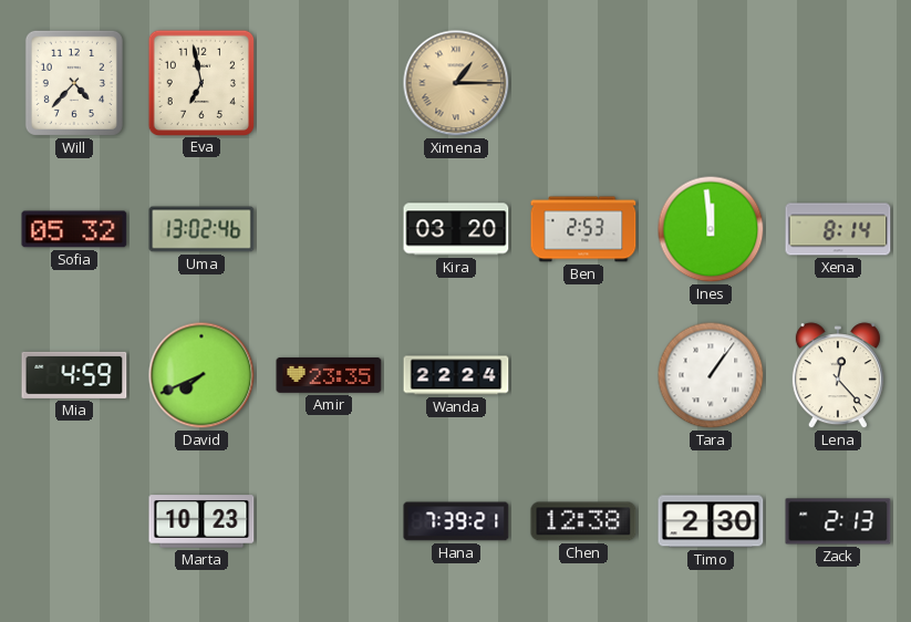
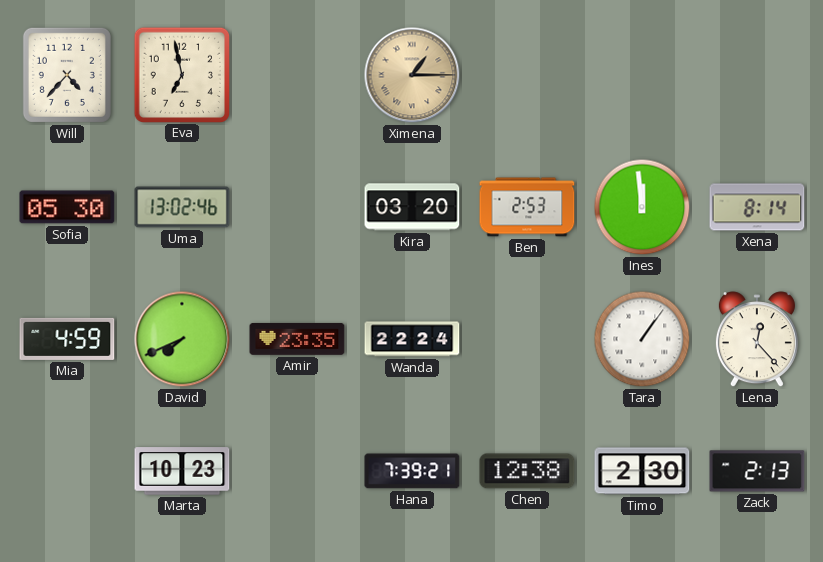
Sofia: 05:32 -> 05:30
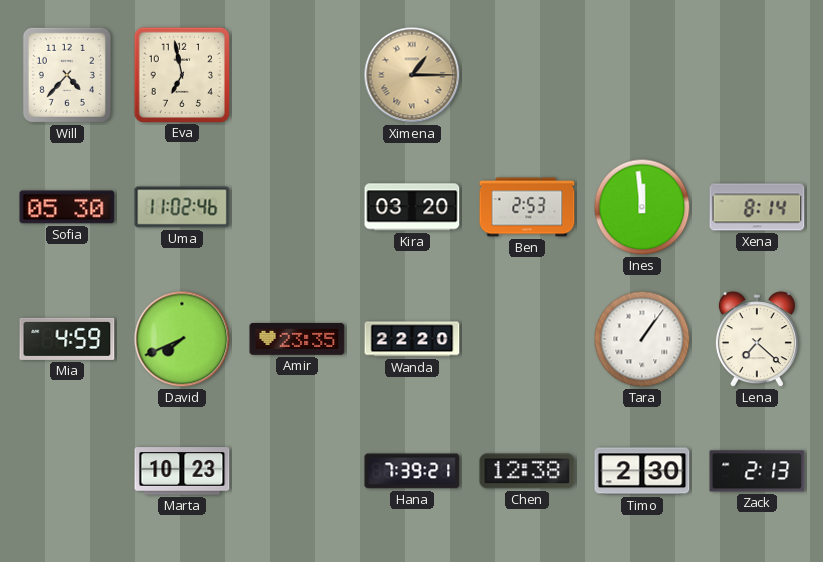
Uma: 13:02 -> 11:02
Wanda: 22:24 -> 22:20
Lena: 12:23 -> 7:22
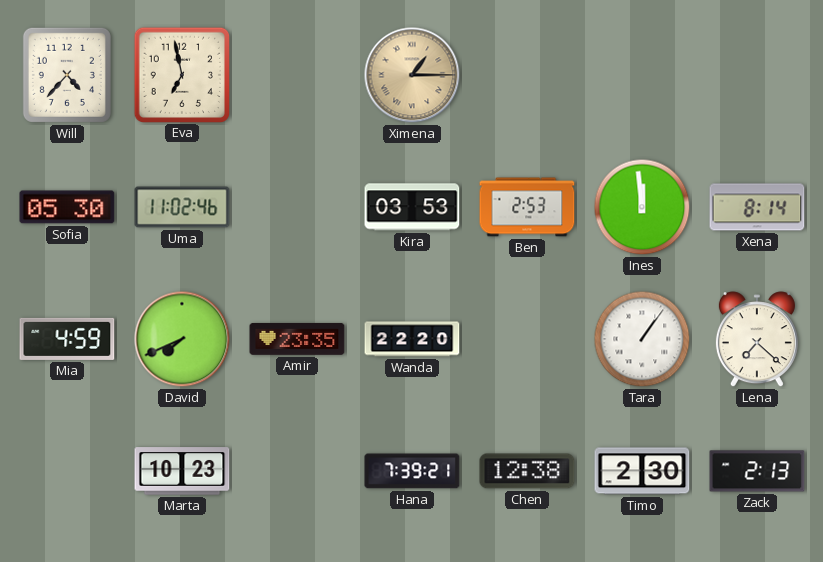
Kira: 03:20 -> 03:53
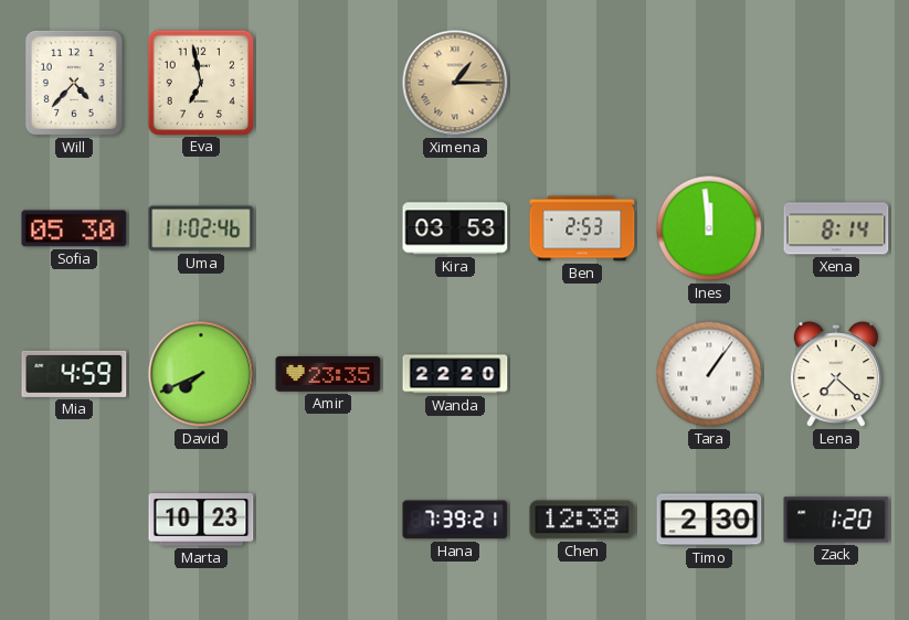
Zack: 2:13 -> 1:20
